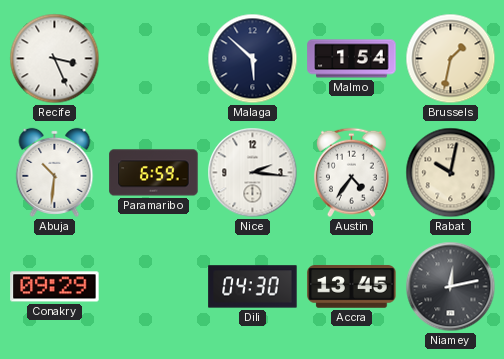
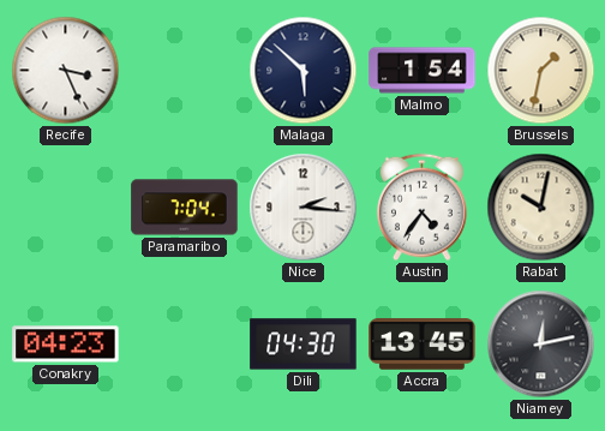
Abuja: 10:31 -> none
Paramaribo: 6:59 -> 7:04
Conakry: 09:29 -> 04:23
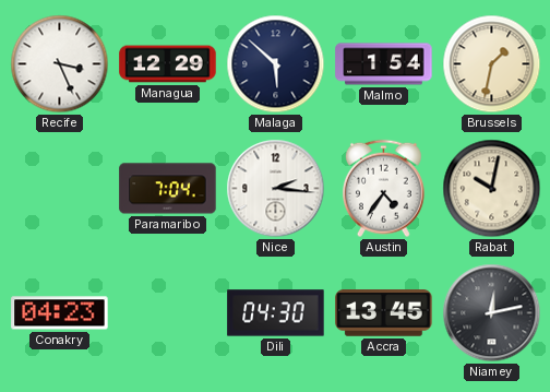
Managua: none -> 12:29
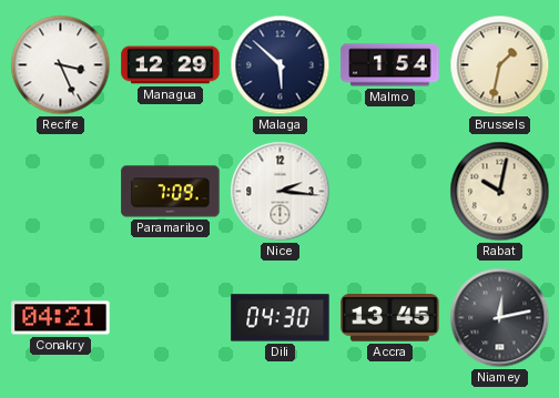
Paramaribo: 7:04 -> 7:09
Austin: 4:36 -> none
Conakry: 04:23 -> 04:21
